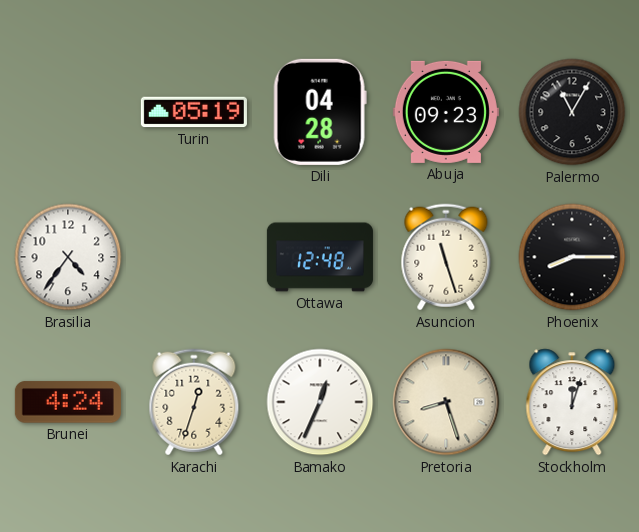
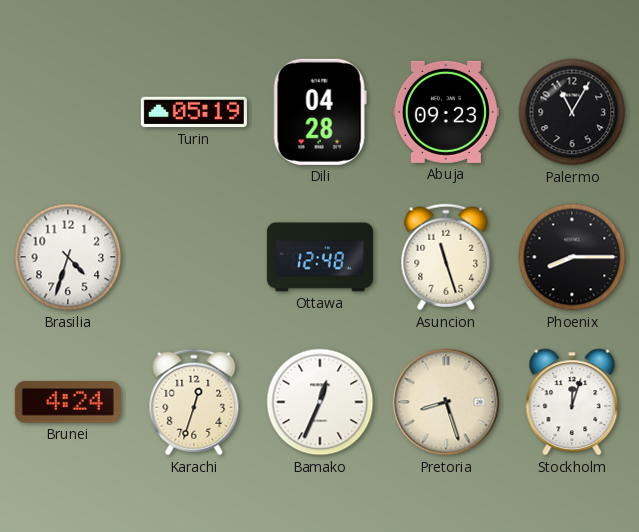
Brasilia: 4:36 -> 4:33
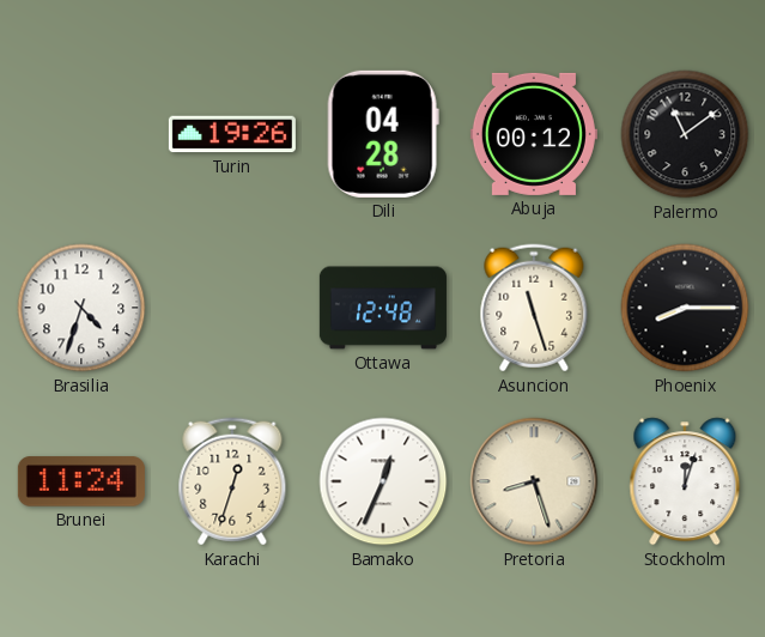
Turin: 05:19 -> 19:26
Abuja: 09:23 -> 00:12
Palermo: 11:05 -> 11:09
Brunei: 4:24 -> 11:24
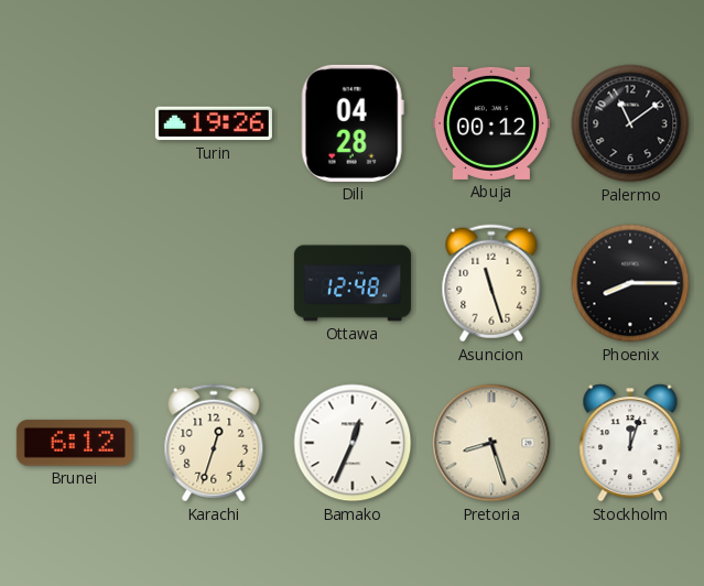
Brasilia: 4:33 -> none
Brunei: 11:24 -> 6:12
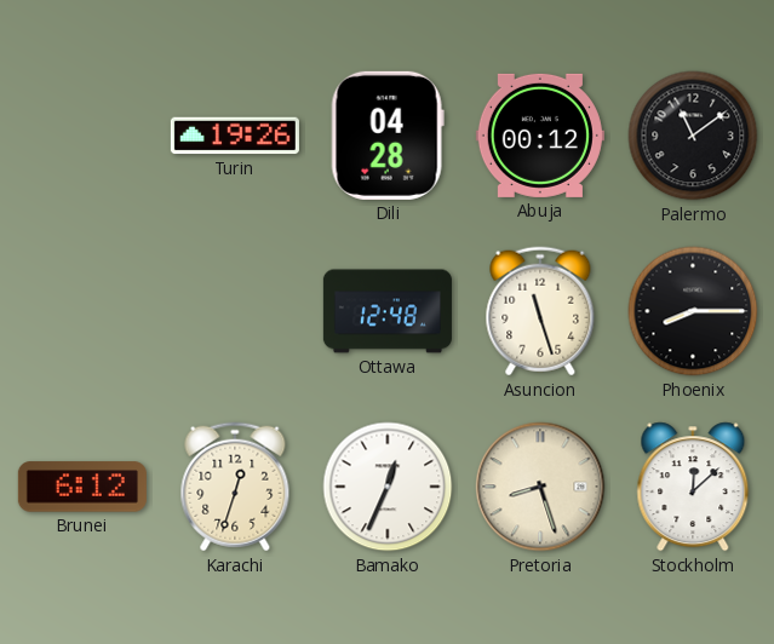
Stockholm: 12:03 -> 12:08
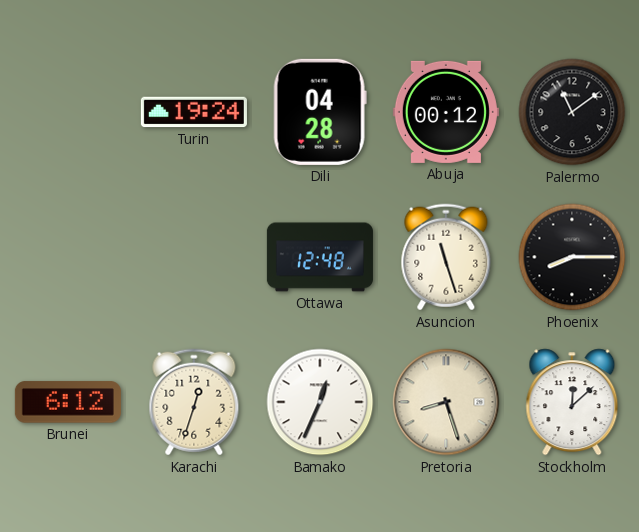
Turin: 19:26 -> 19:24
